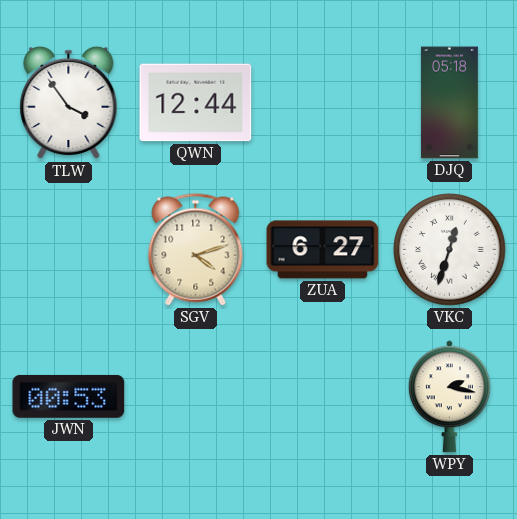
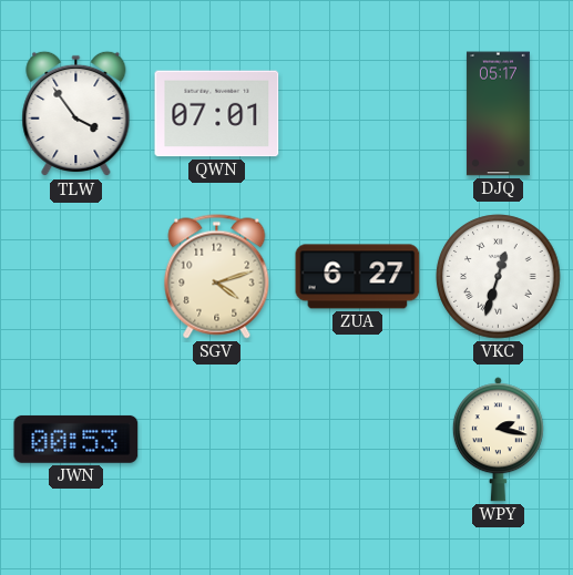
QWN: 12:44 -> 07:01
DJQ: 05:18 -> 05:17
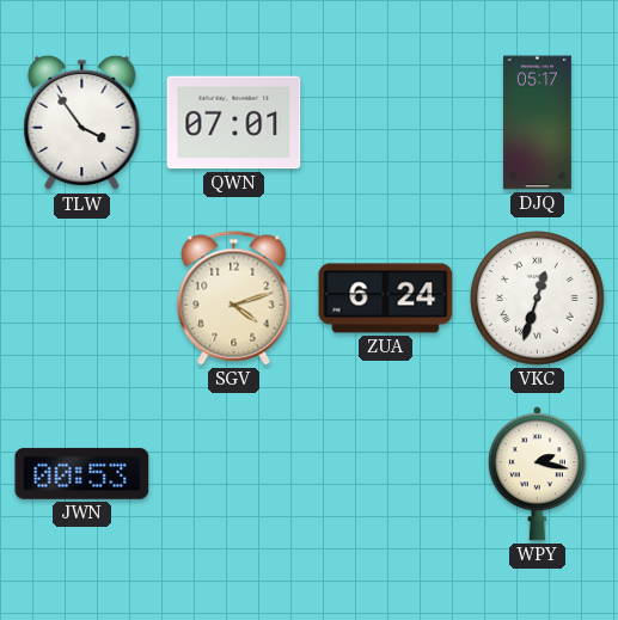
ZUA: 6:27 -> 6:24
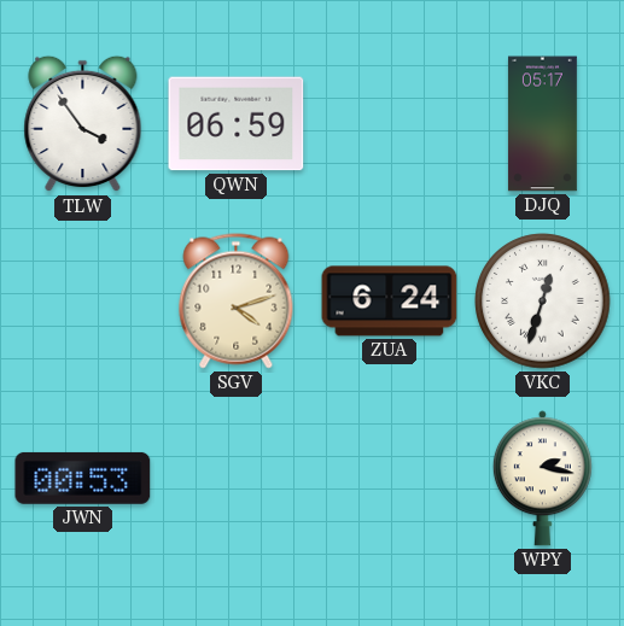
QWN: 07:01 -> 06:59
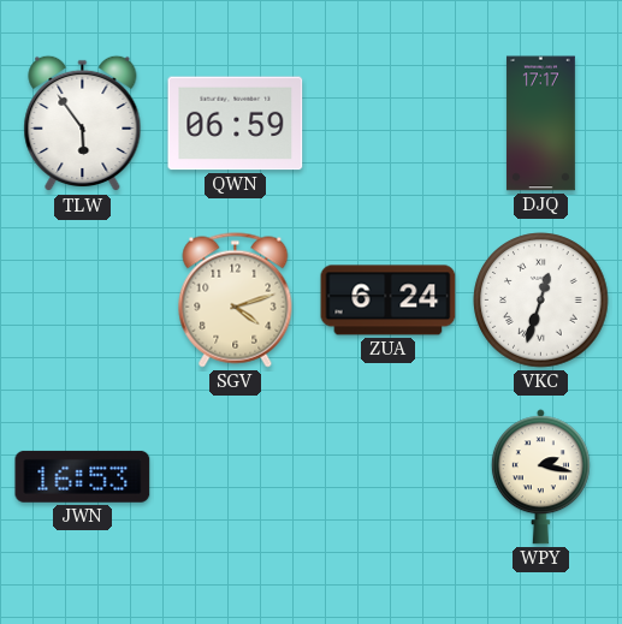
TLW: 3:54 -> 5:54
DJQ: 05:17 -> 17:17
JWN: 00:53 -> 16:53
